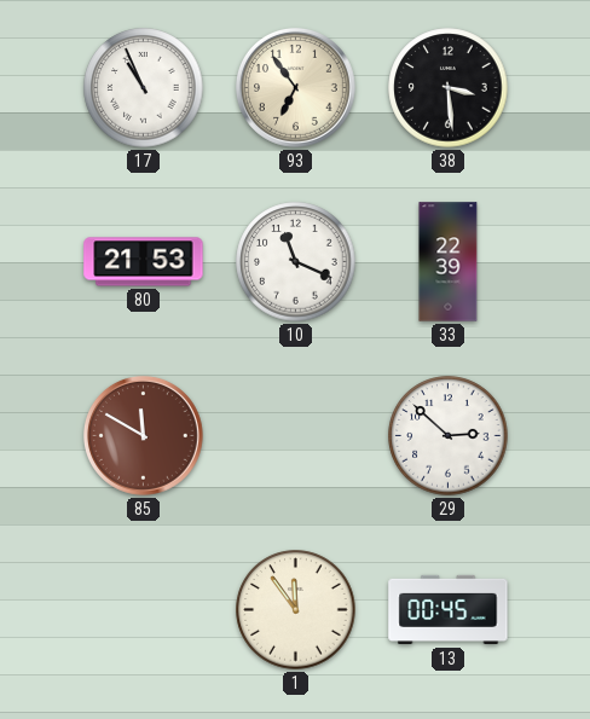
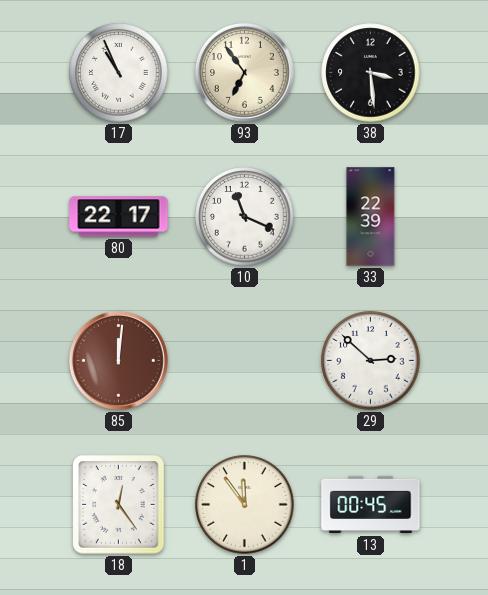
80: 21:53 -> 22:17
85: 11:50 -> 12:01
18: none -> 12:24
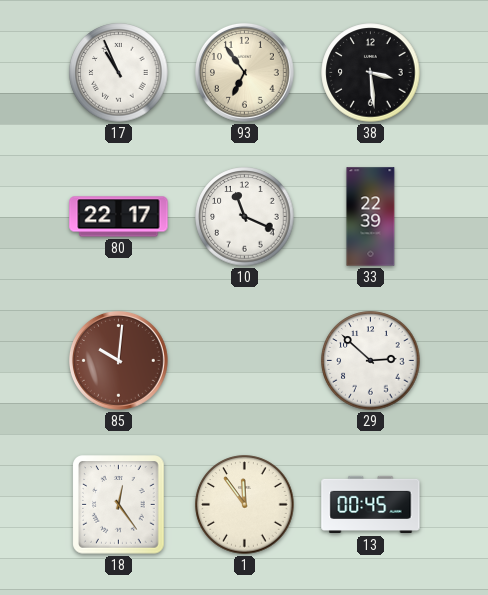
85: 12:01 -> 10:01
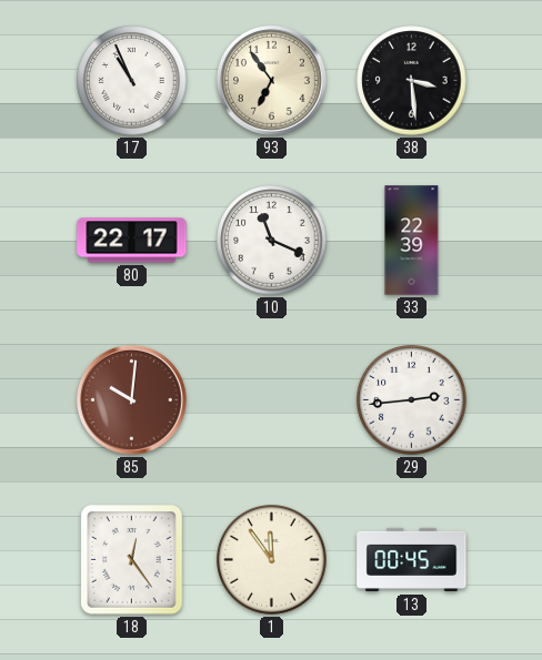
29: 2:52 -> 2:44
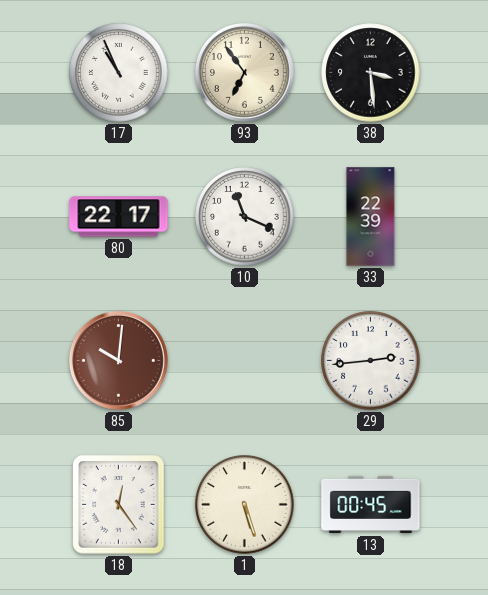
1: 11:54 -> 5:27
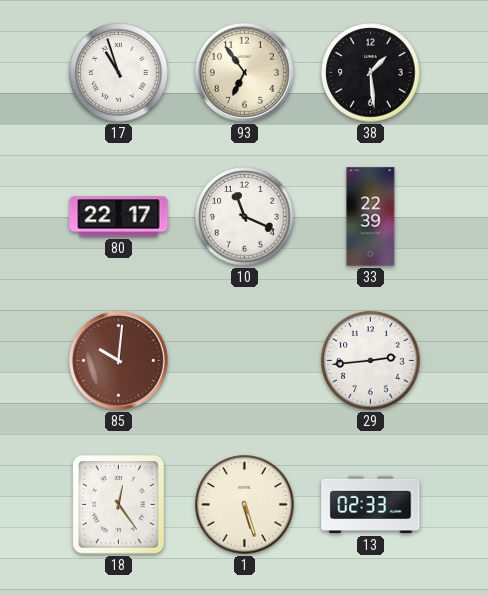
17: 10:56 -> 10:57
38: 3:29 -> 1:29
13: 00:45 -> 02:33
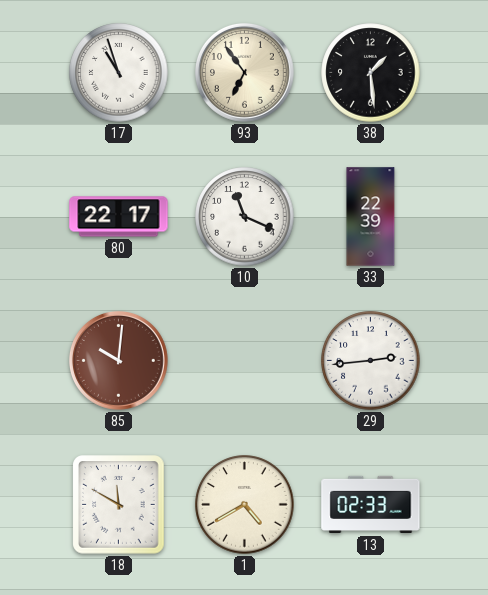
18: 12:24 -> 11:50
1: 5:27 -> 4:40
